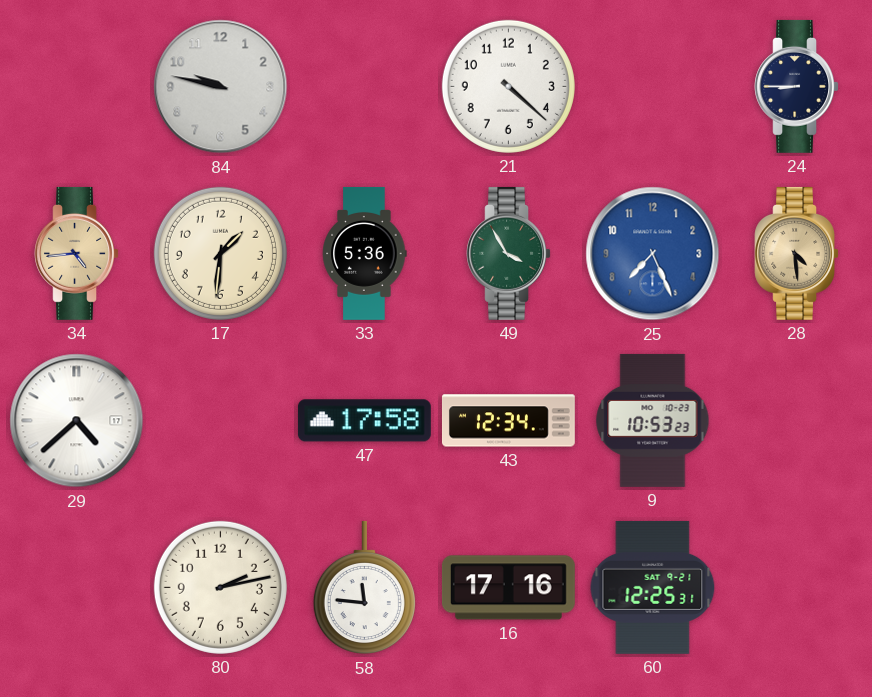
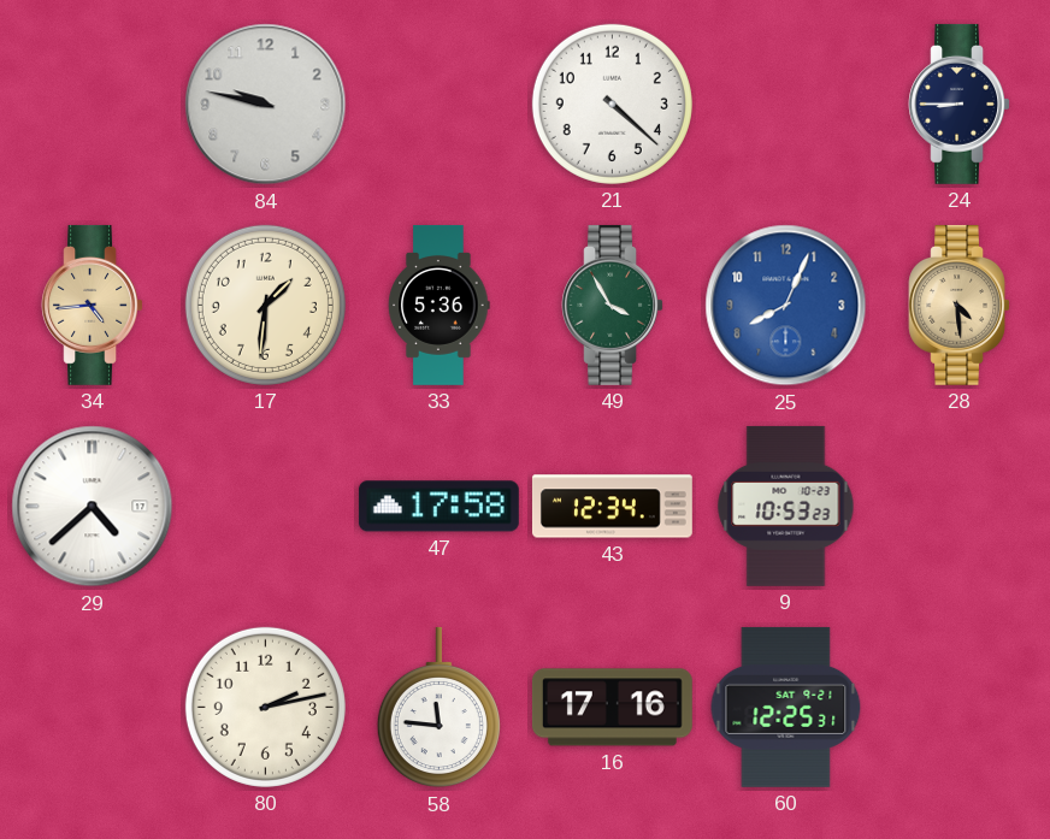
25: 7:26 -> 8:04
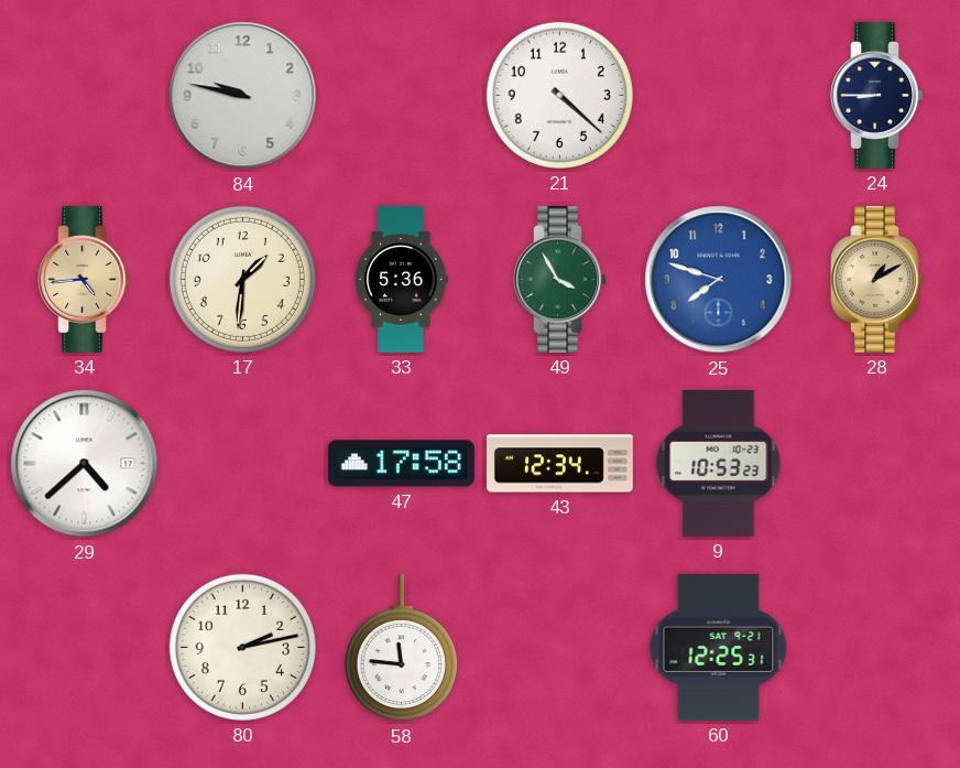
25: 8:04 -> 7:48
28: 4:29 -> 1:10
16: 17:16 -> none
